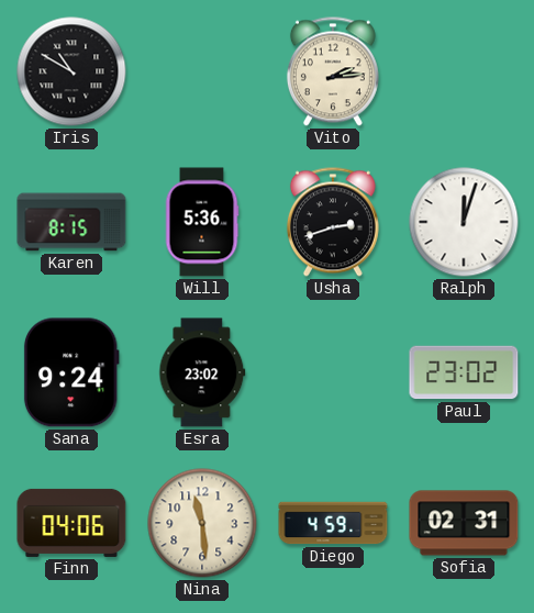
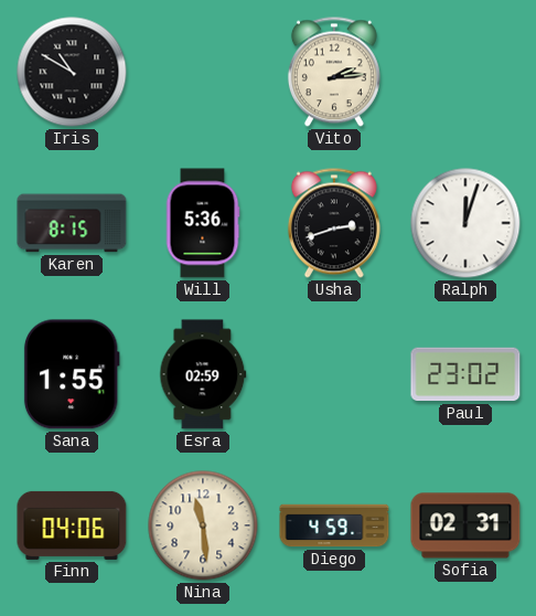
Sana: 9:24 -> 1:55
Esra: 23:02 -> 02:59
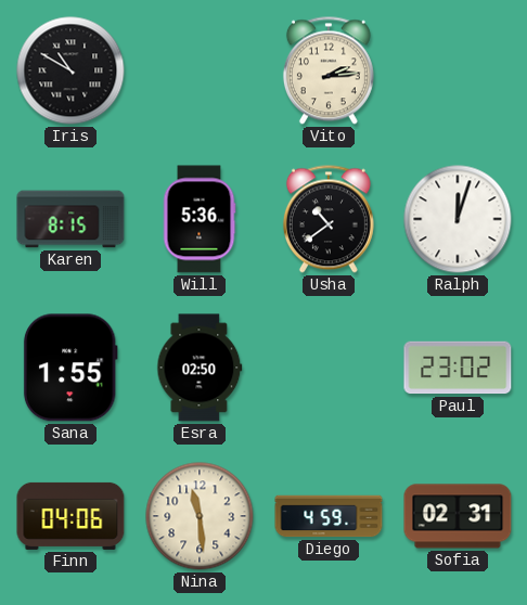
Usha: 2:42 -> 10:39
Esra: 02:59 -> 02:50
